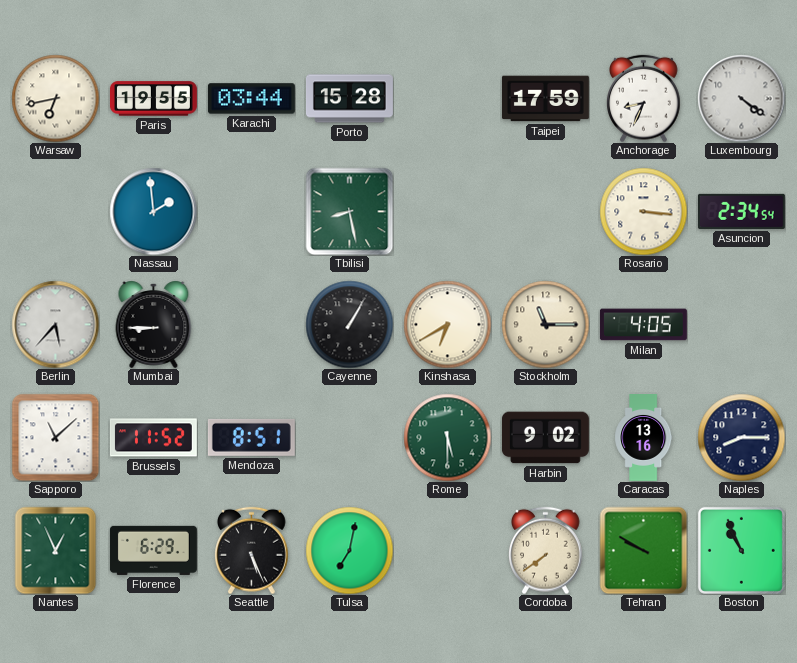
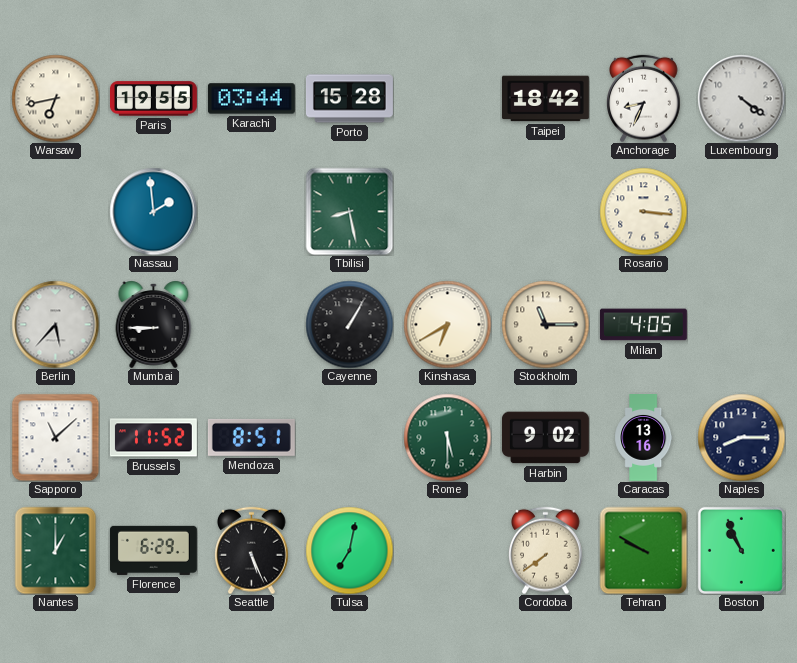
Taipei: 17:59 -> 18:42
Asuncion: 2:34 -> none
Nantes: 12:56 -> 1:00
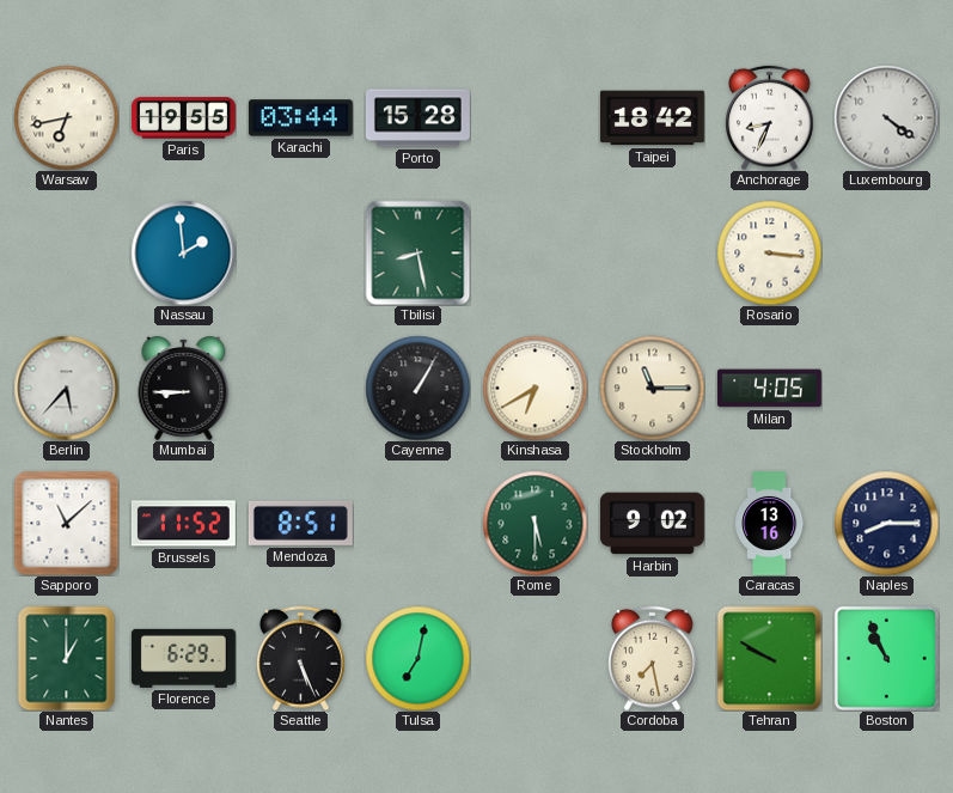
Cordoba: 7:39 -> 7:28
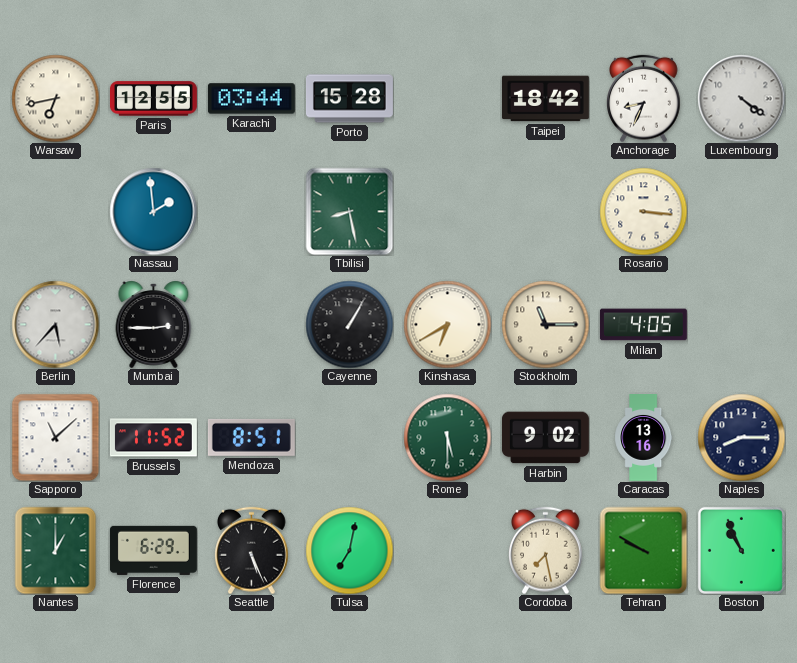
Paris: 19:55 -> 12:55
Mumbai: 8:45 -> 2:45
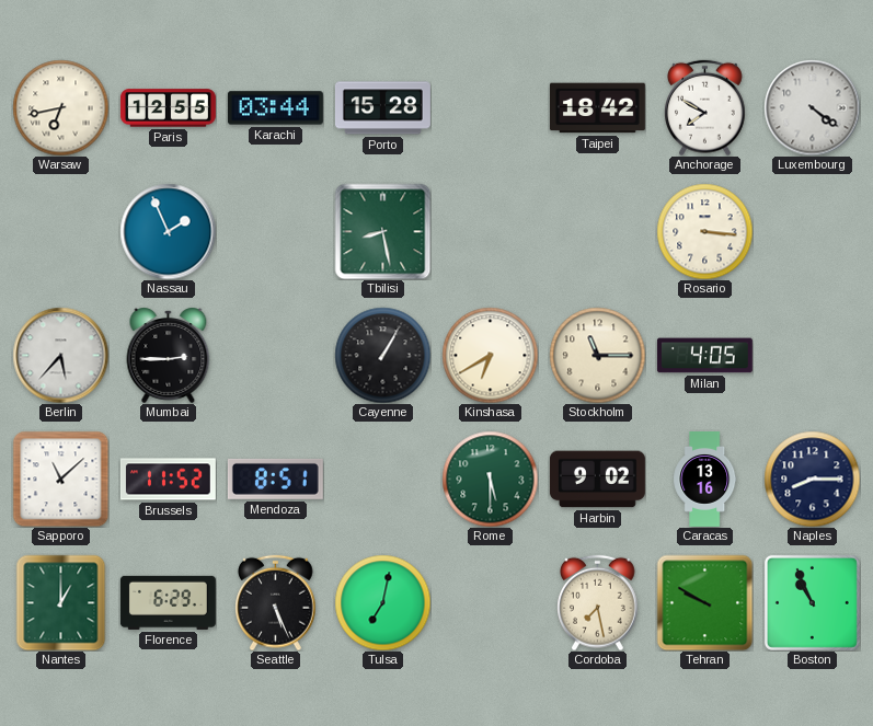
Anchorage: 8:34 -> 7:50
Nassau: 1:59 -> 1:56
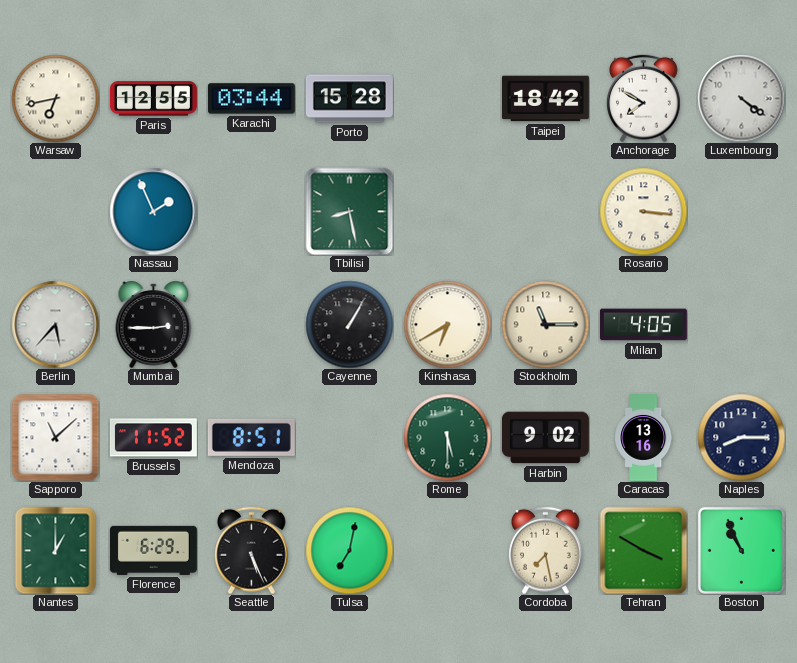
Tehran: 9:50 -> 3:50
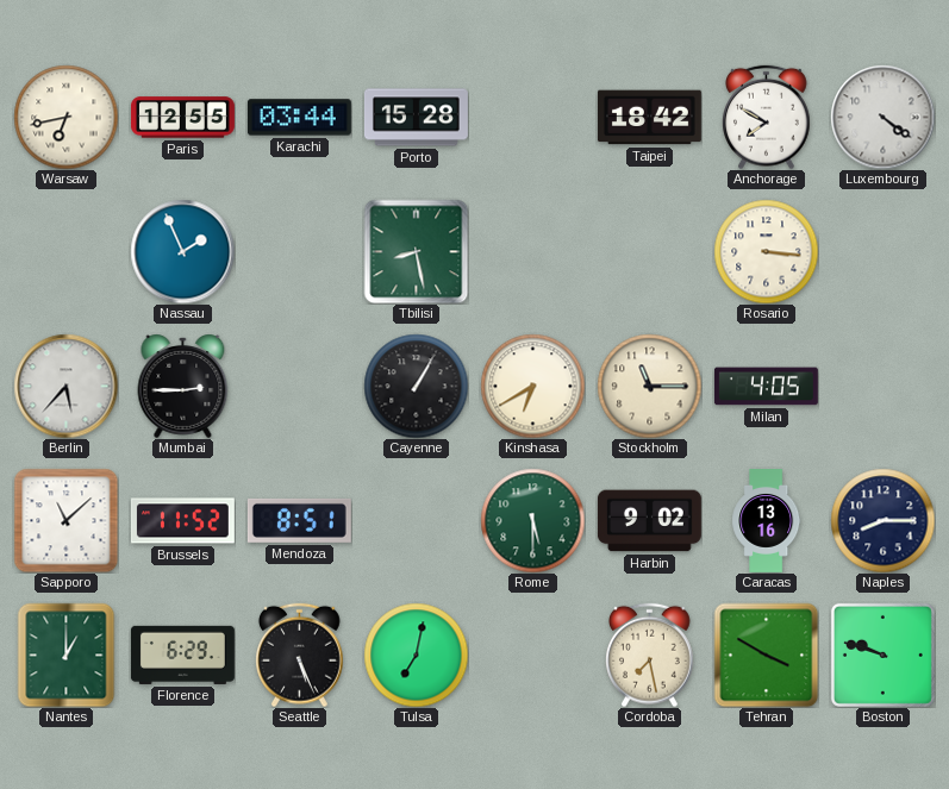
Boston: 10:56 -> 9:48
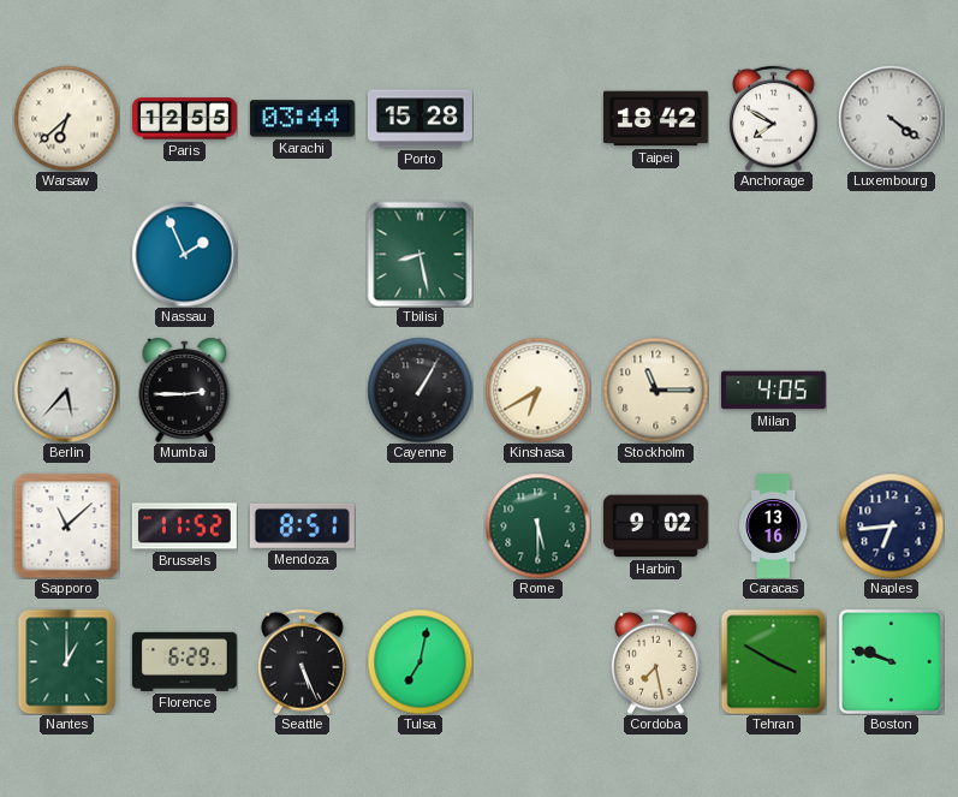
Warsaw: 6:43 -> 6:38
Rosario: 3:16 -> none
Naples: 8:15 -> 6:44
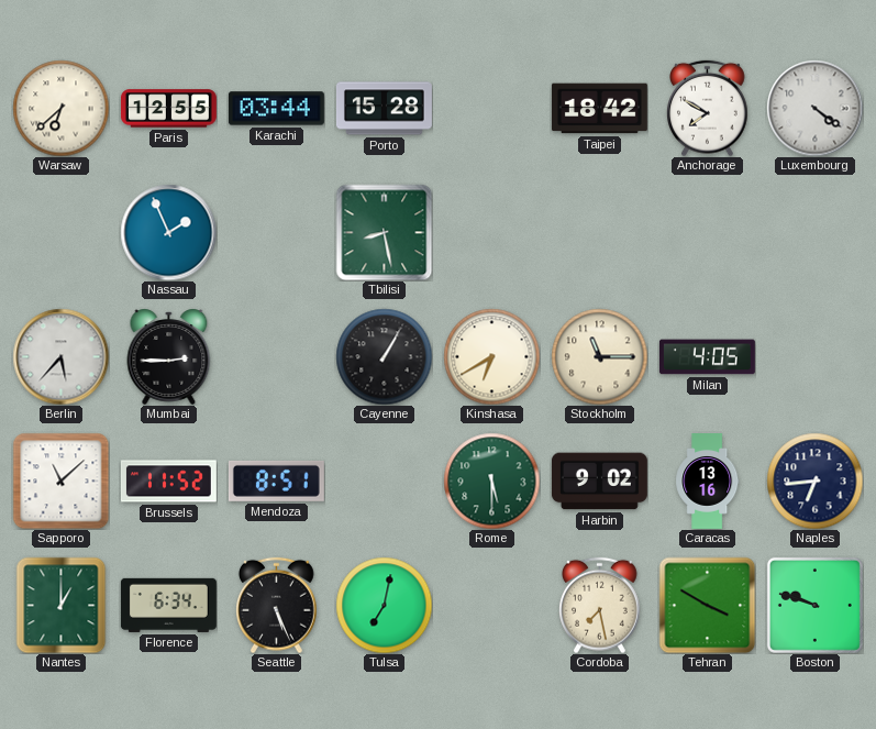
Florence: 6:29 -> 6:34
